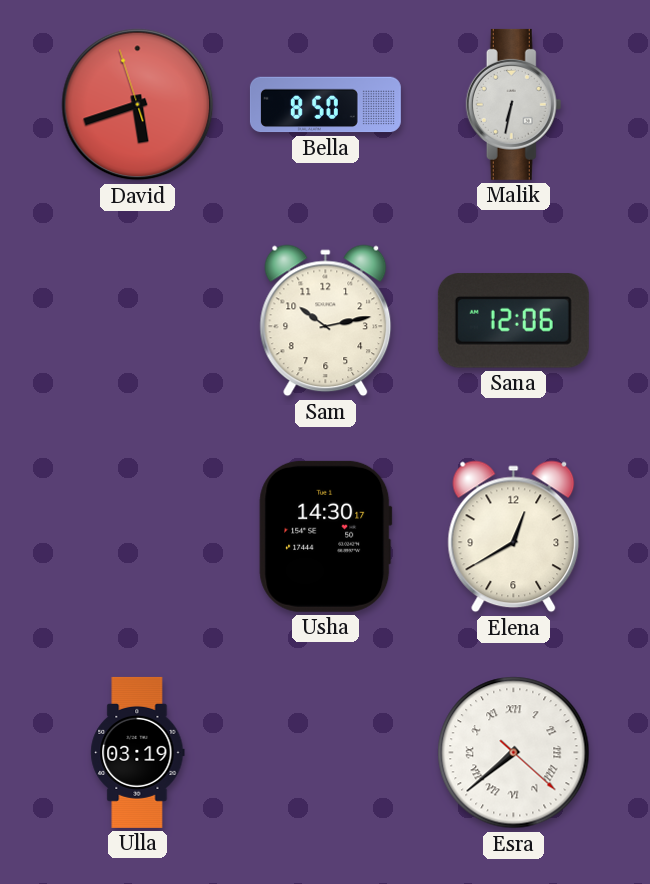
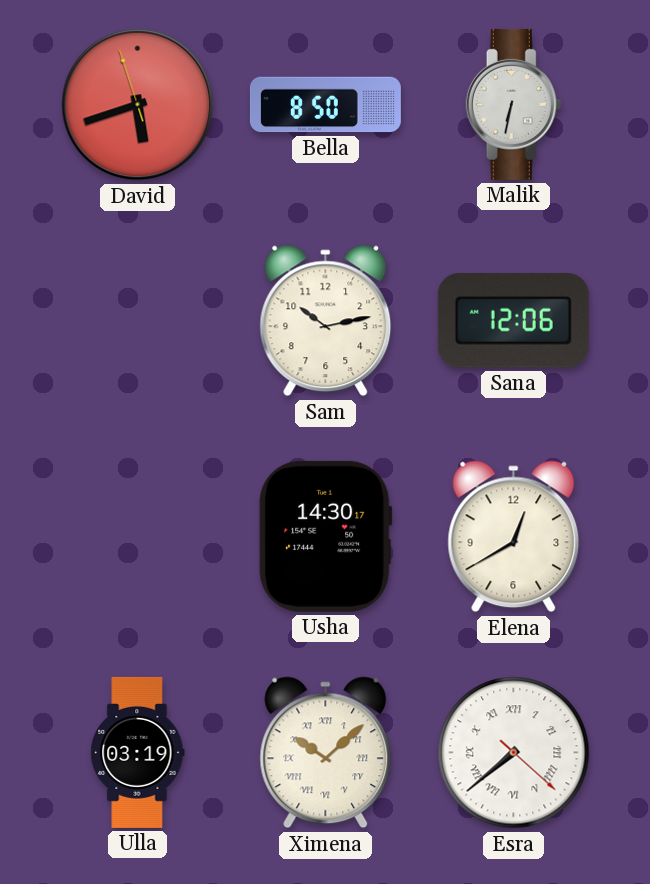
Ximena: none -> 10:08
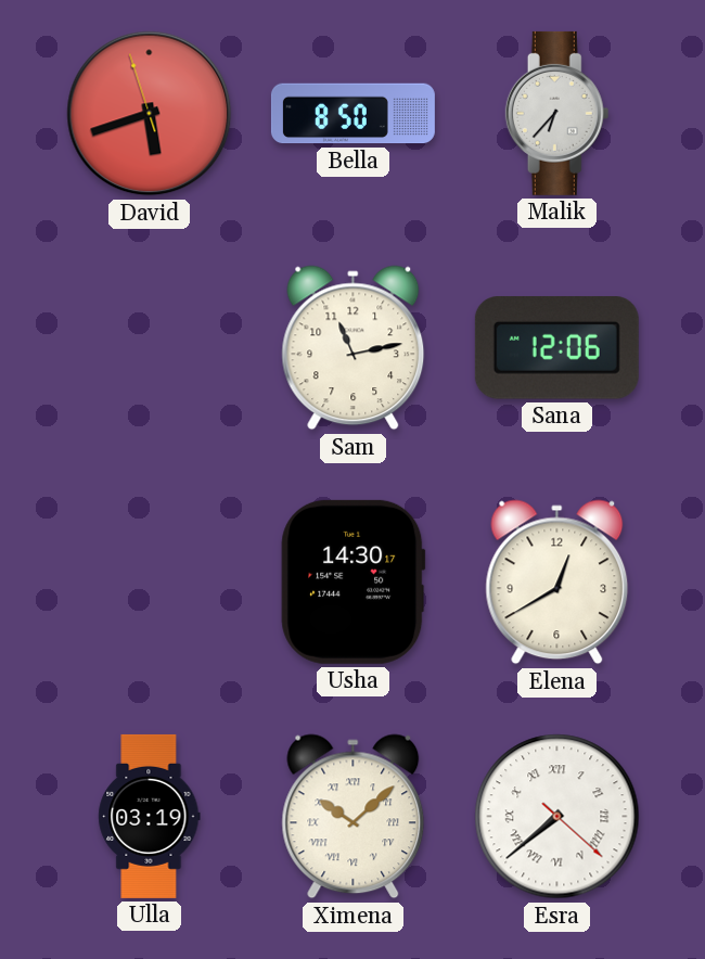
Malik: 6:32 -> 6:37
Sam: 10:13 -> 11:13
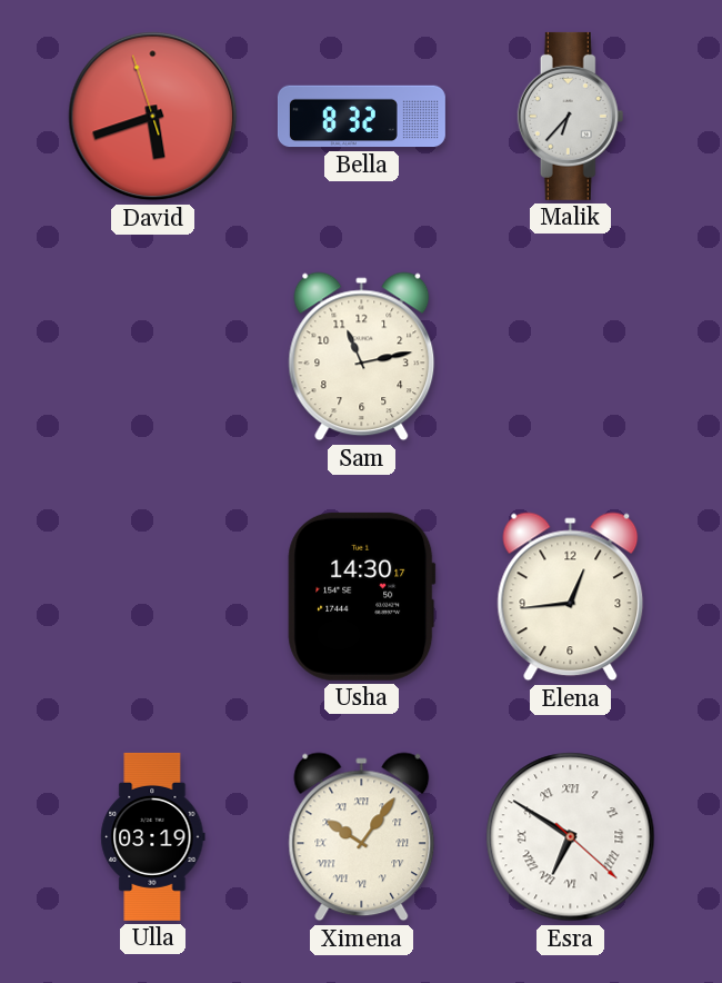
Bella: 8:50 -> 8:32
Sana: 12:06 -> none
Elena: 12:40 -> 12:44
Ximena: 10:08 -> 10:06
Esra: 7:38 -> 6:50
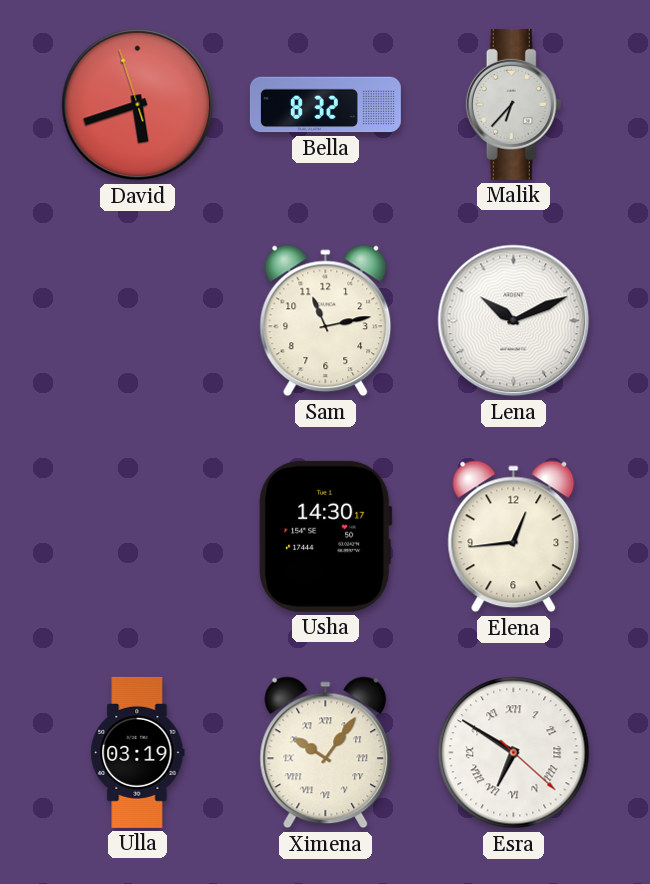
Lena: none -> 10:11
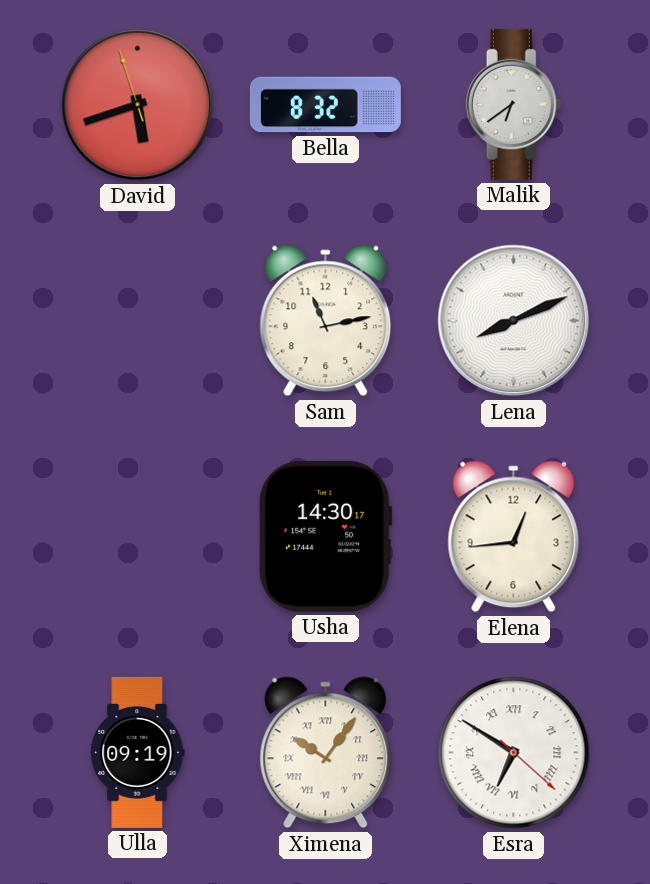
Malik: 6:37 -> 6:39
Lena: 10:11 -> 8:11
Ulla: 03:19 -> 09:19
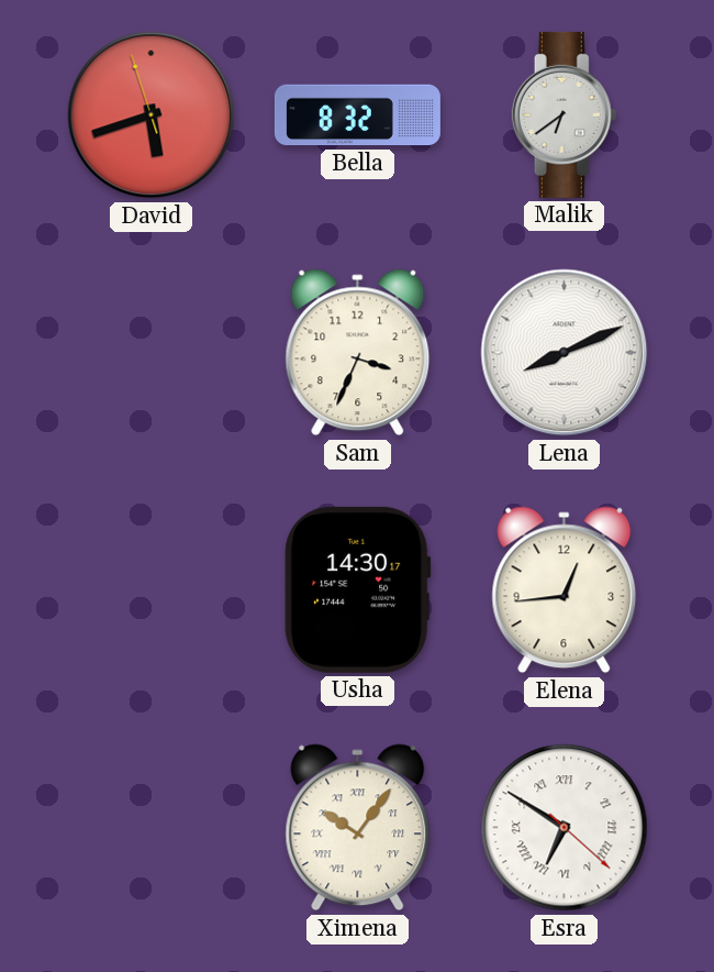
Sam: 11:13 -> 3:34
Ulla: 09:19 -> none
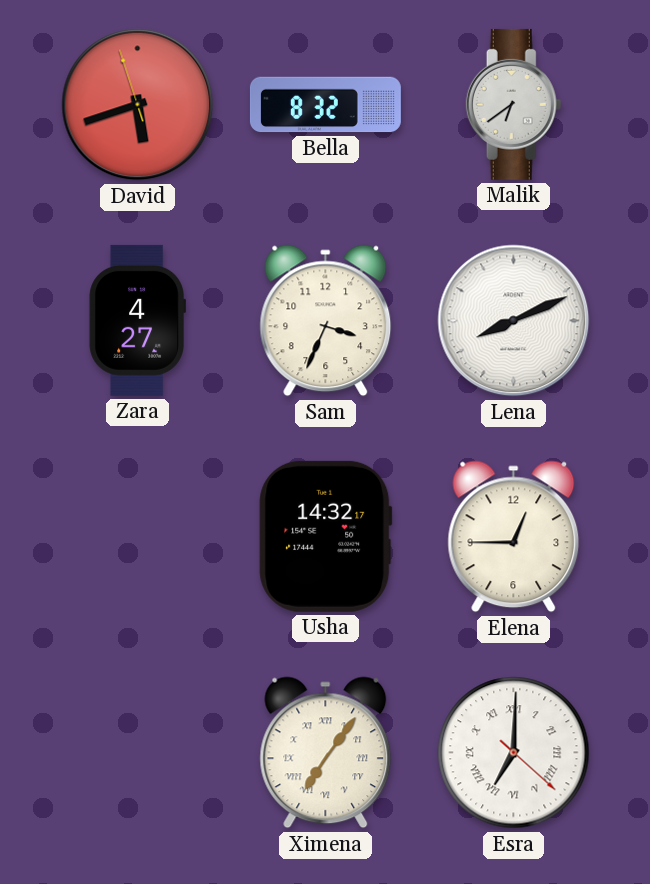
Zara: none -> 4:27
Usha: 14:30 -> 14:32
Elena: 12:44 -> 12:45
Ximena: 10:06 -> 7:06
Esra: 6:50 -> 7:00
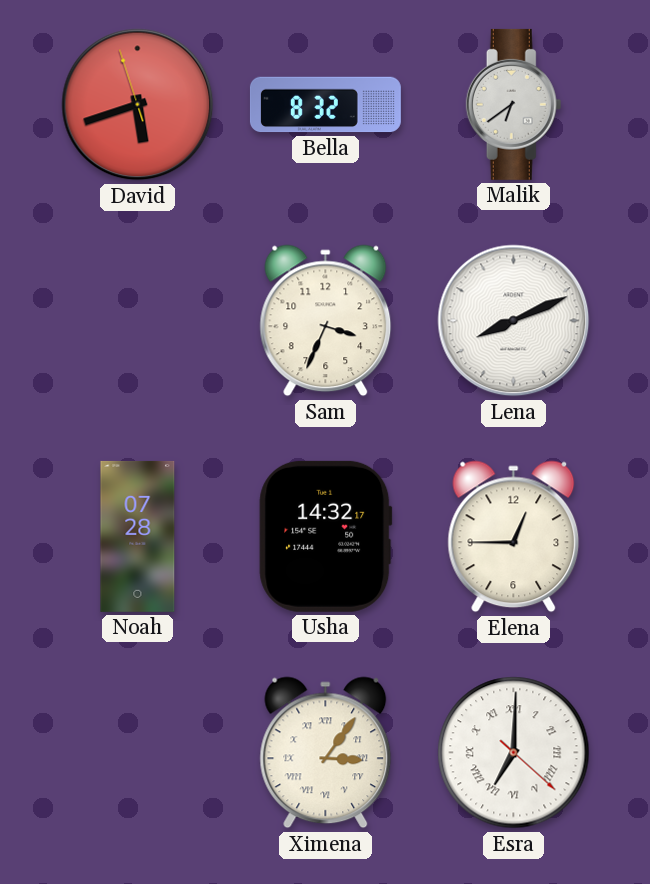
Zara: 4:27 -> none
Noah: none -> 07:28
Ximena: 7:06 -> 3:06
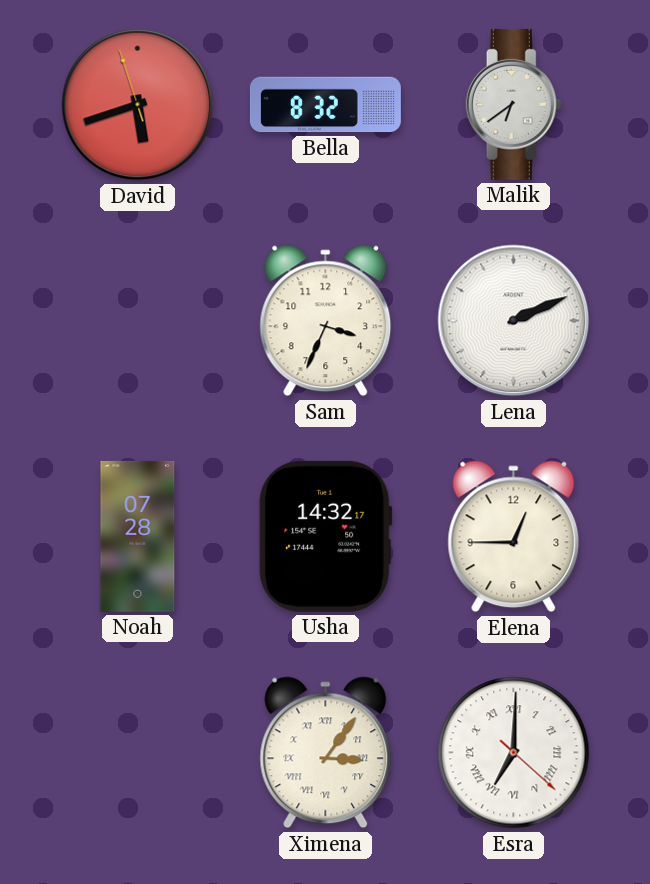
Lena: 8:11 -> 2:11
